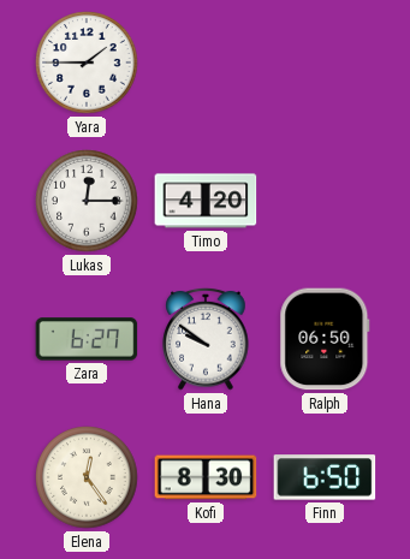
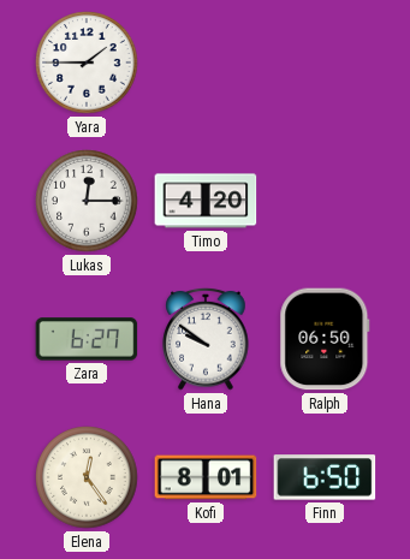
Kofi: 8:30 -> 8:01
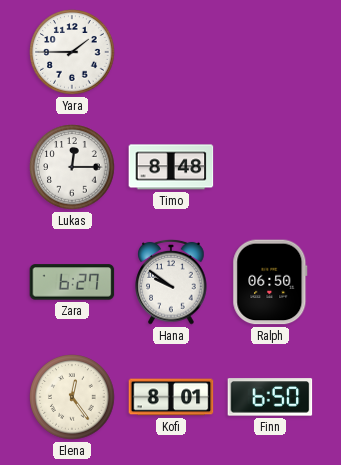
Timo: 4:20 -> 8:48
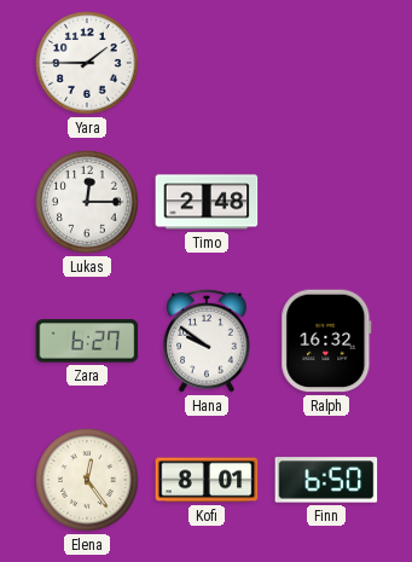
Timo: 8:48 -> 2:48
Ralph: 06:50 -> 16:32
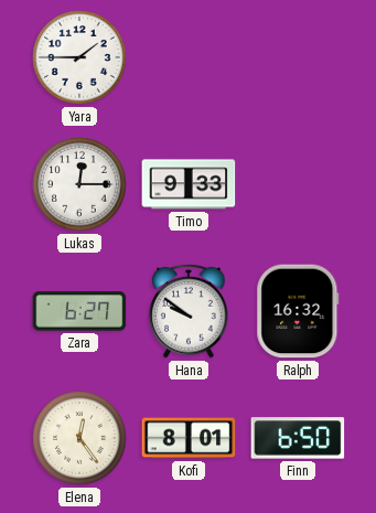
Timo: 2:48 -> 9:33
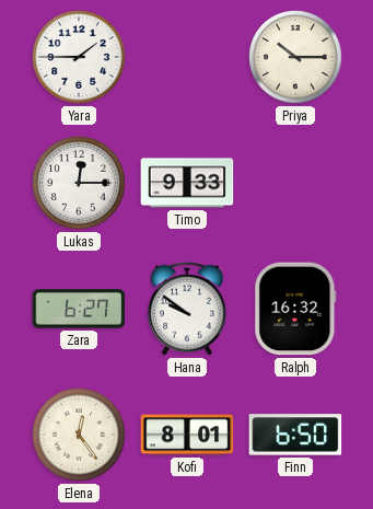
Priya: none -> 10:15
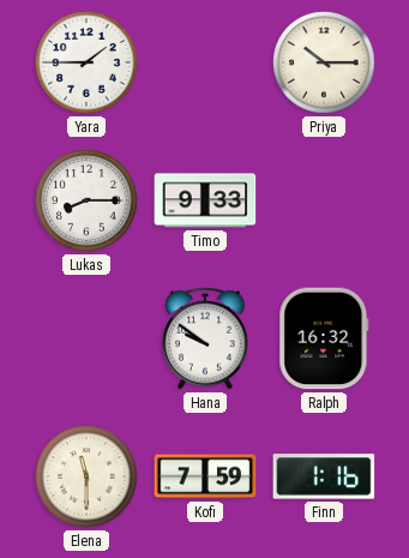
Lukas: 12:15 -> 8:15
Zara: 6:27 -> none
Elena: 12:24 -> 11:30
Kofi: 8:01 -> 7:59
Finn: 6:50 -> 1:16
